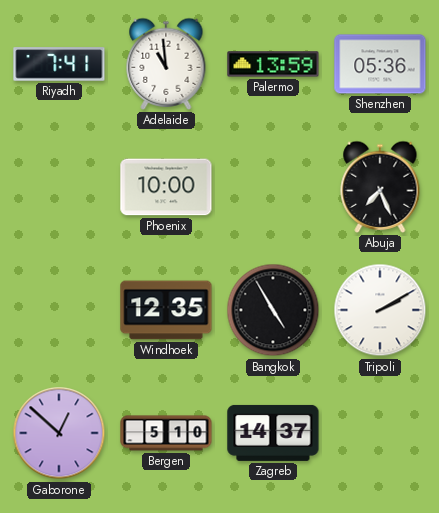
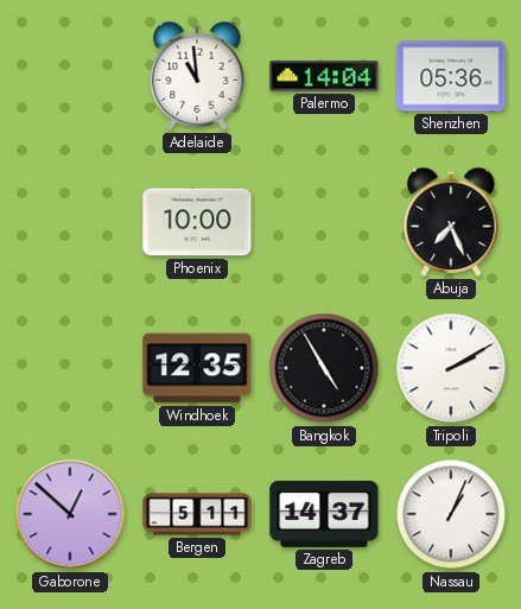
Riyadh: 7:41 -> none
Palermo: 13:59 -> 14:04
Bergen: 5:10 -> 5:11
Nassau: none -> 1:04
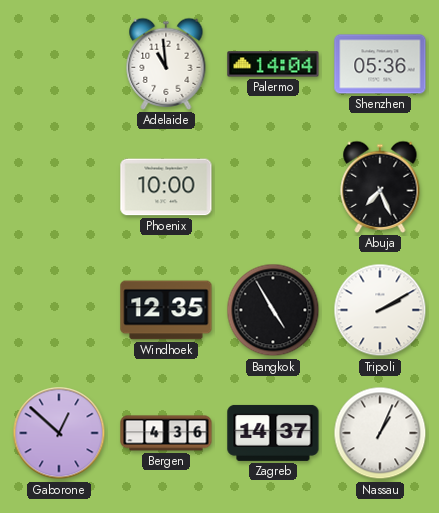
Bergen: 5:11 -> 4:36
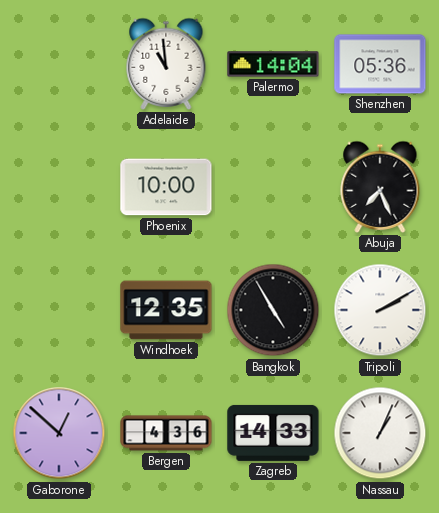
Zagreb: 14:37 -> 14:33
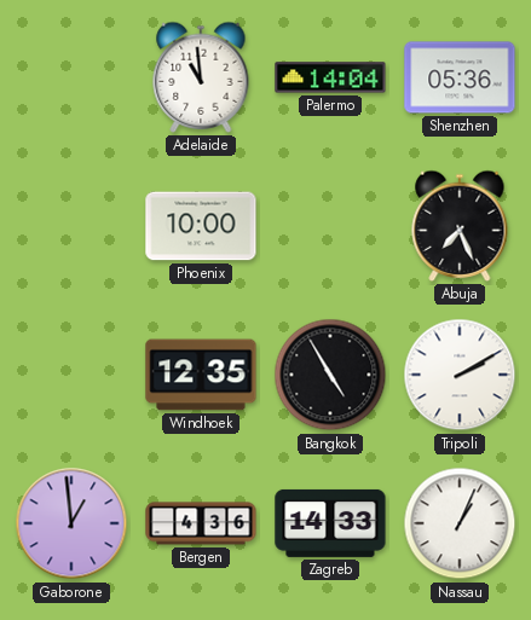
Gaborone: 12:52 -> 12:59
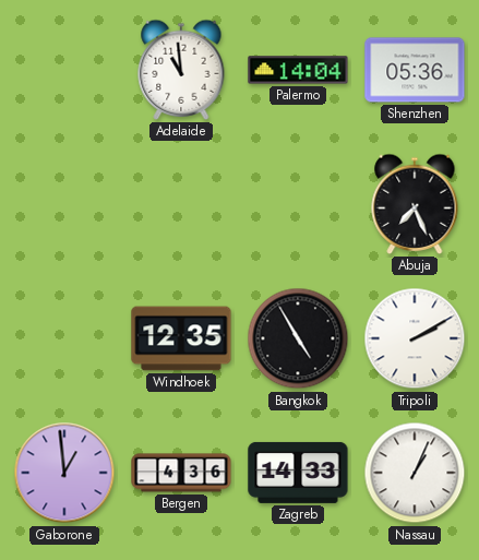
Phoenix: 10:00 -> none
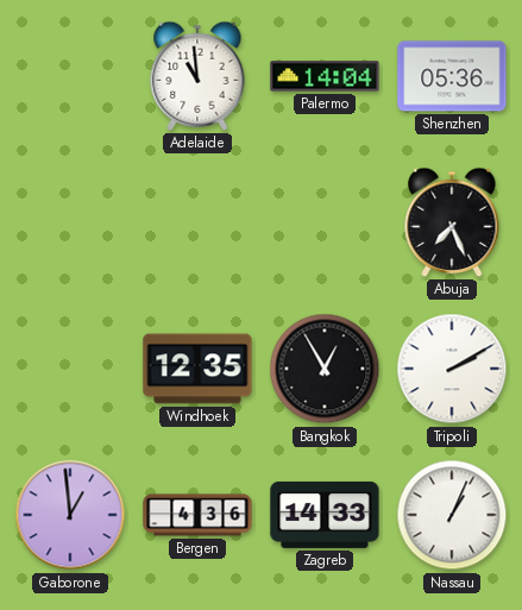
Bangkok: 4:55 -> 12:55
